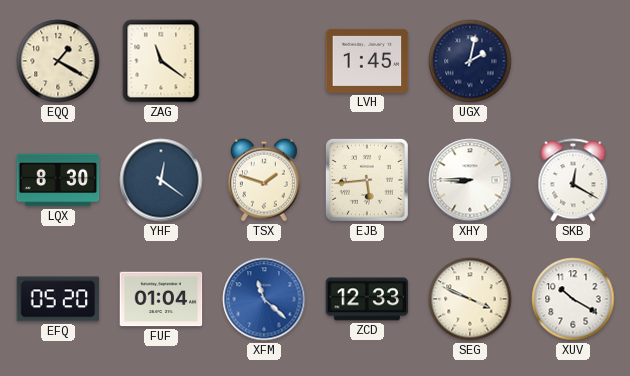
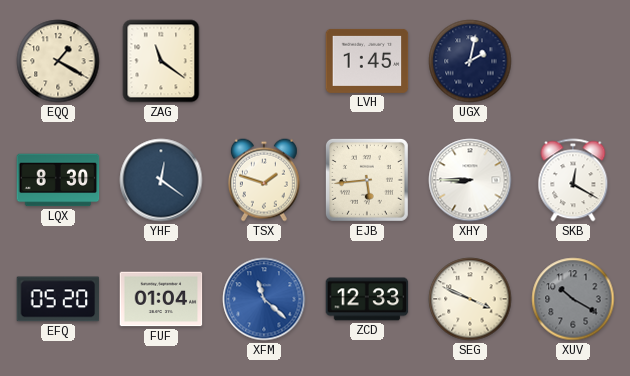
XUV dial: white -> grey
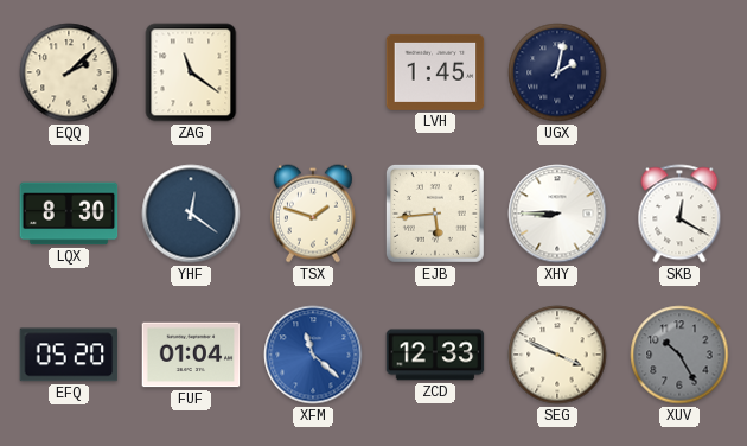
EQQ: 1:20 -> 2:08
XUV: 10:20 -> 10:25
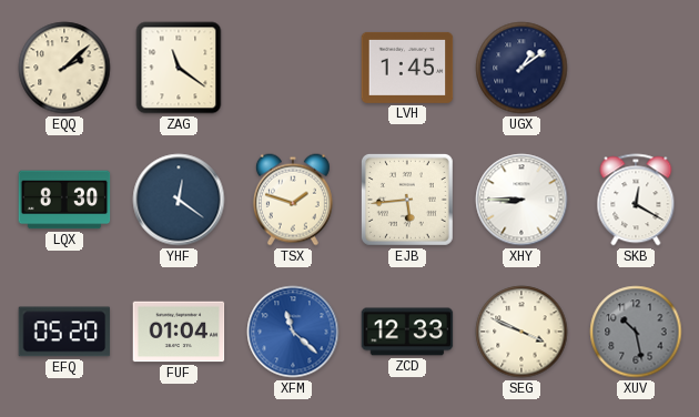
UGX: 2:02 -> 1:09
XUV: 10:25 -> 10:28
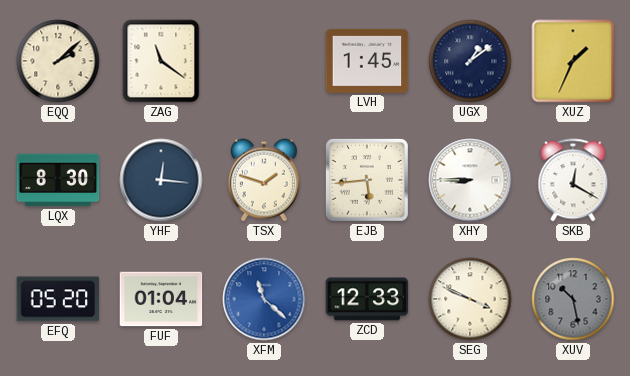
XUZ: none -> 1:34
YHF: 12:21 -> 12:16
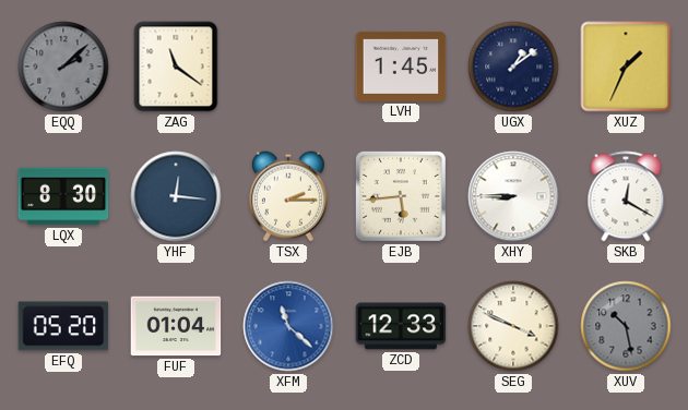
EQQ dial: cream -> grey
TSX: 1:48 -> 2:15
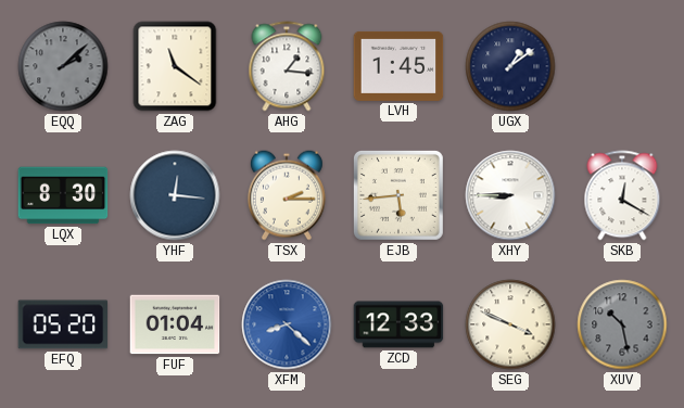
AHG: none -> 1:16
XUZ: 1:34 -> none
XFM: 11:22 -> 8:22
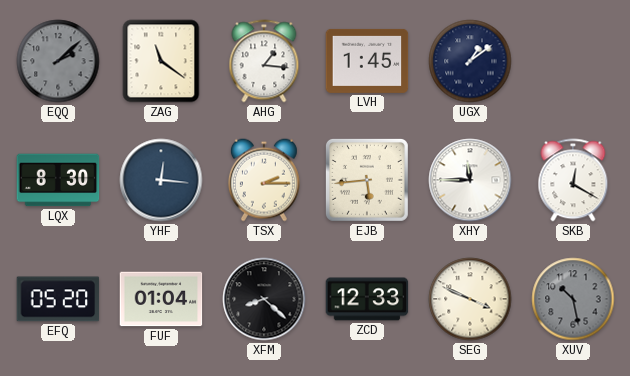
XHY: 8:45 -> 11:45
XFM dial: blue -> black
